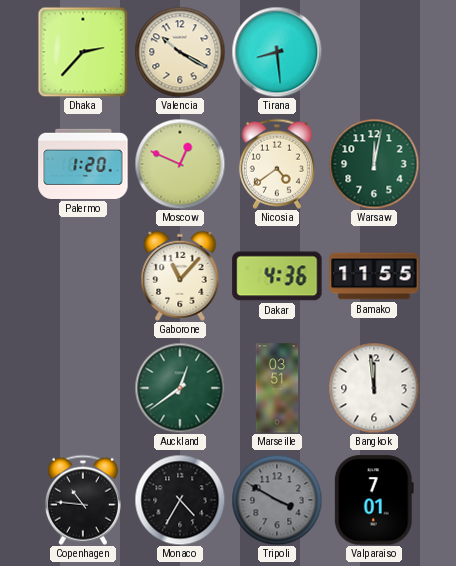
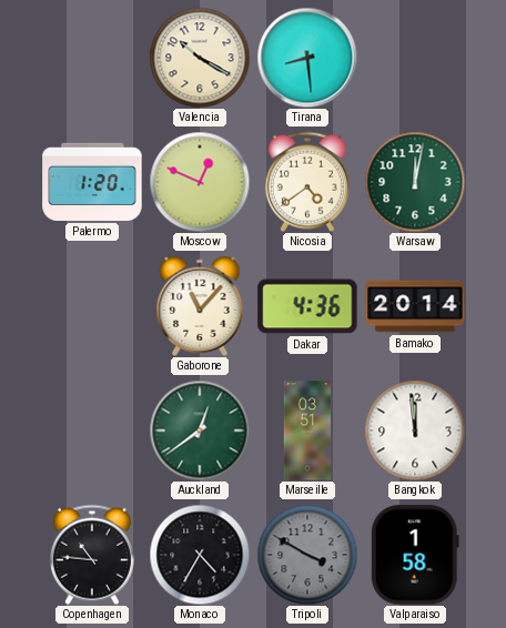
Dhaka: 2:37 -> none
Bamako: 11:55 -> 20:14
Valparaiso: 7:01 -> 1:58
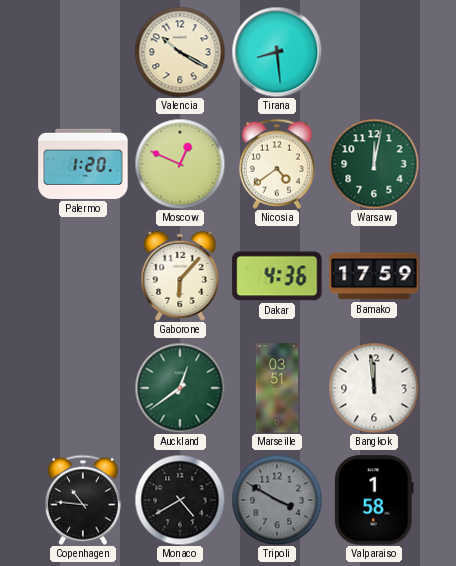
Gaborone: 11:07 -> 6:07
Bamako: 20:14 -> 17:59
Monaco: 4:35 -> 4:40
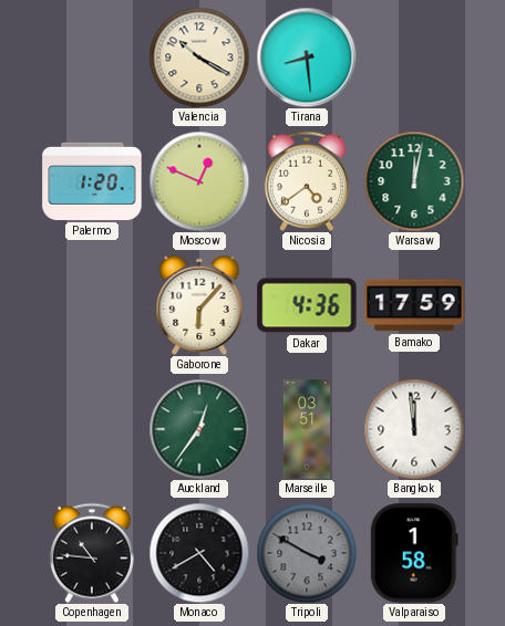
Auckland: 12:39 -> 12:36
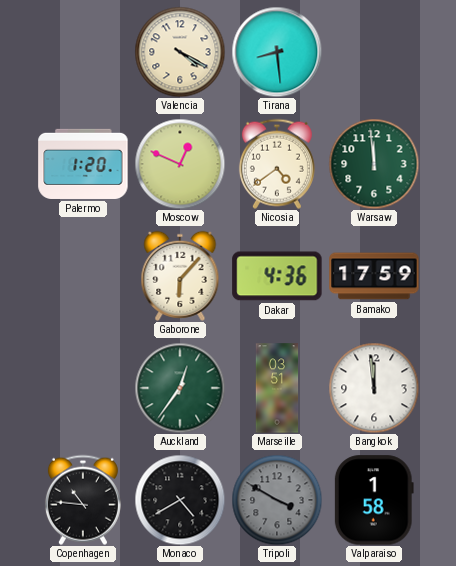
Valencia: 10:20 -> 4:20
Warsaw: 12:02 -> 11:59
